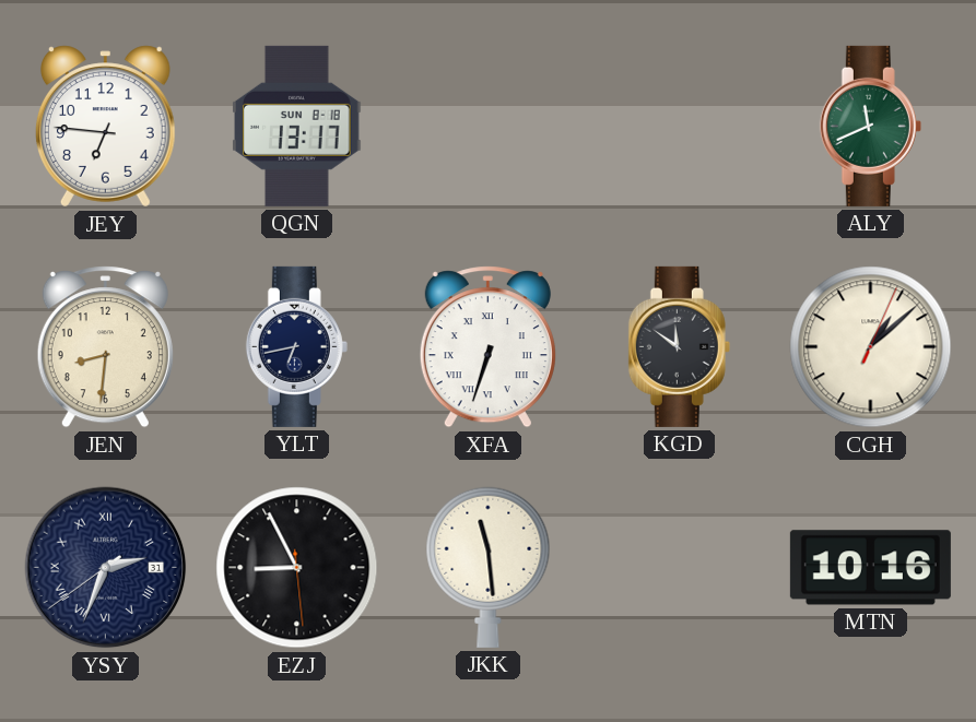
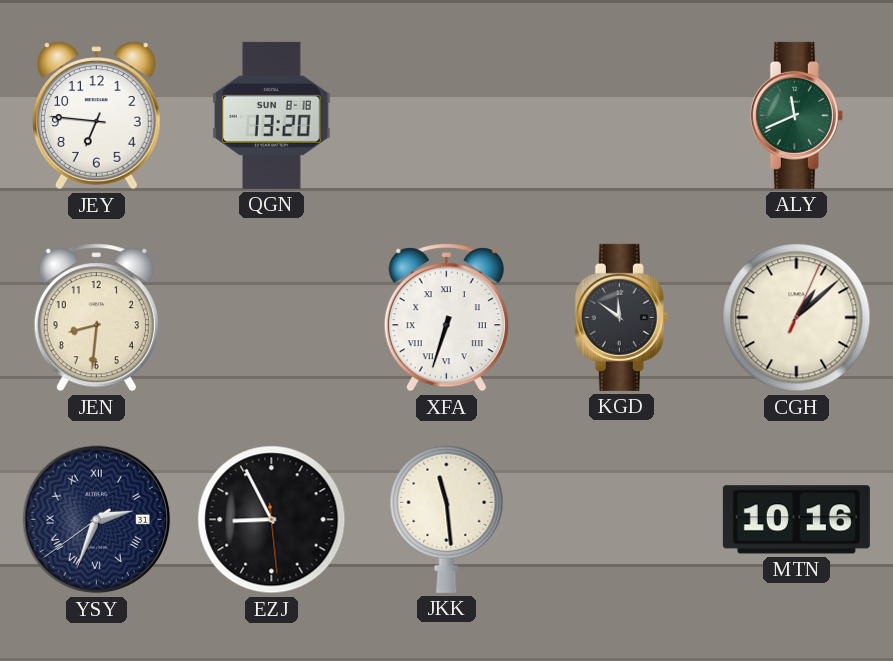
QGN: 13:17 -> 13:20
YLT: 6:43 -> none
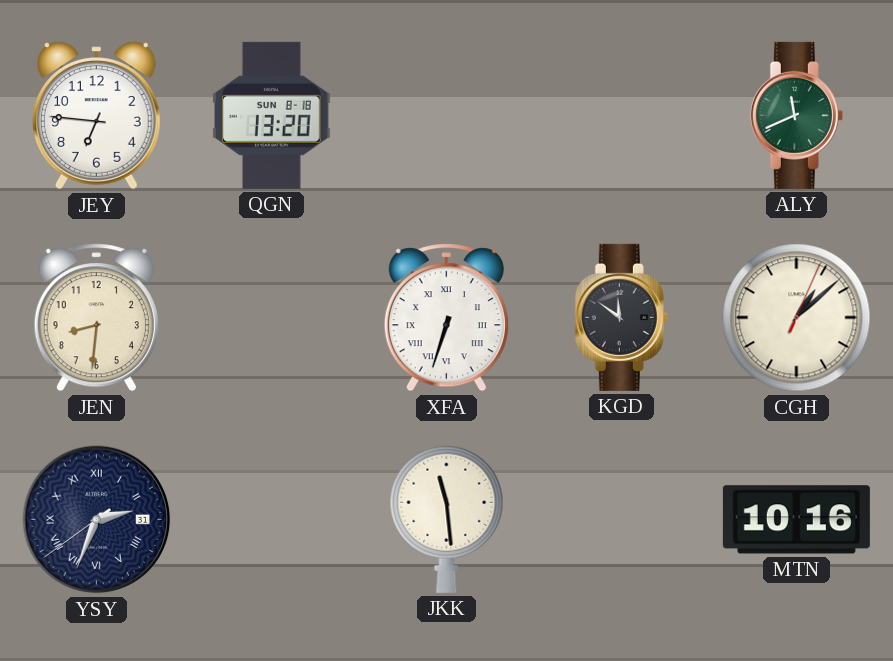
EZJ: 8:55 -> none
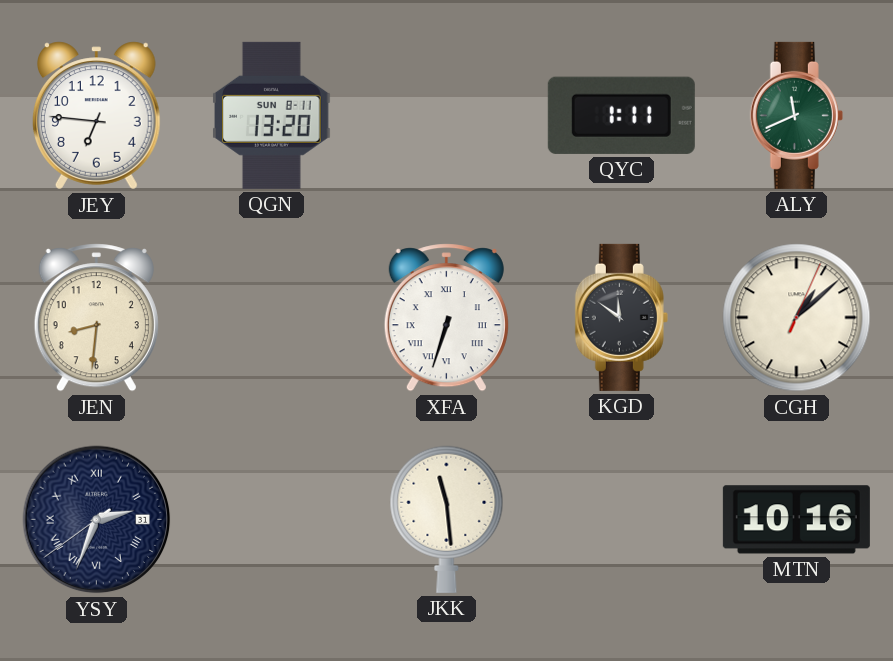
QGN date: SUN 8-18 -> SUN 8-11
QYC: none -> 1:11
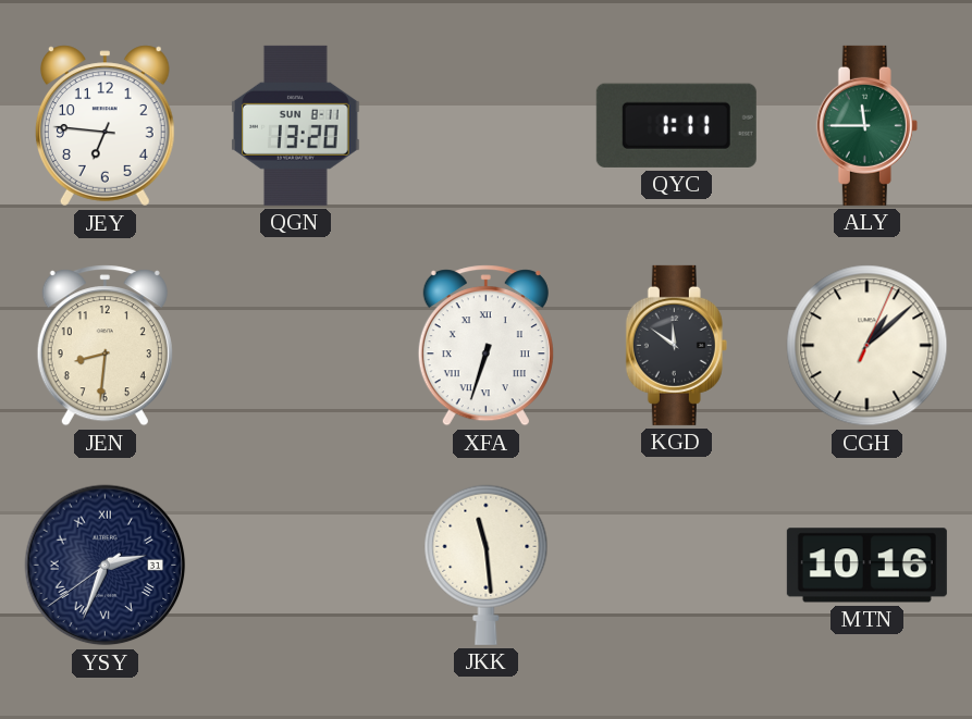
ALY: 11:41 -> 11:45
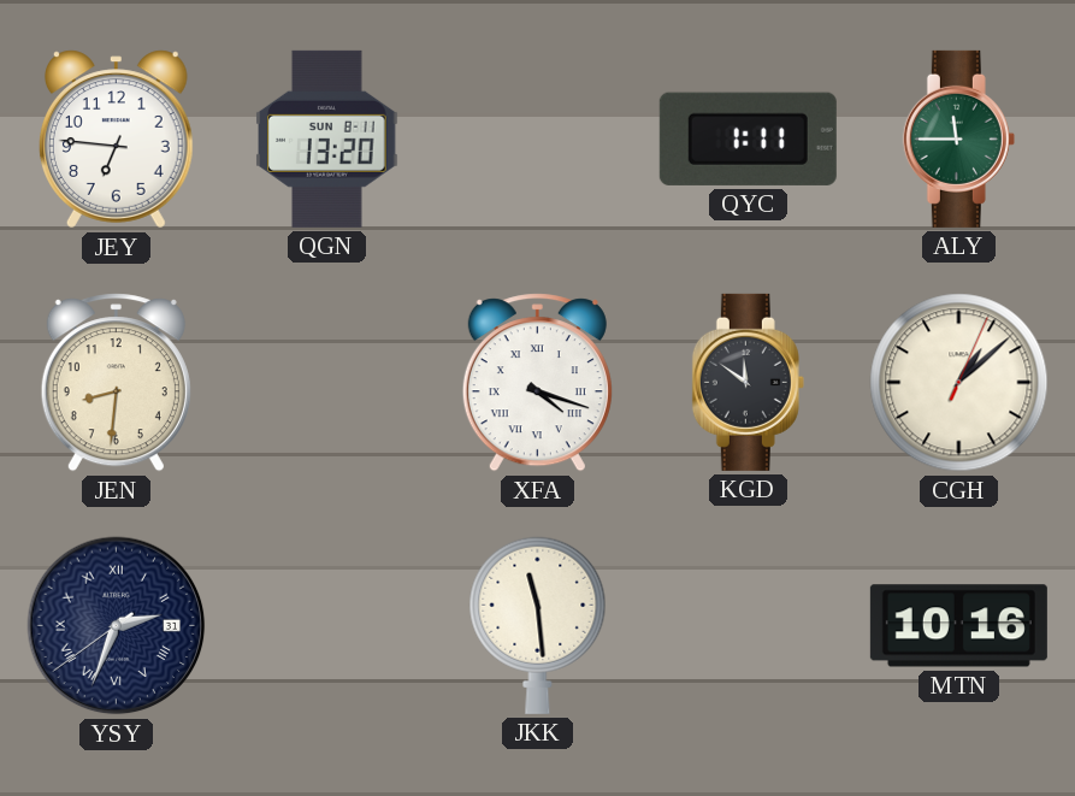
XFA: 6:33 -> 4:18
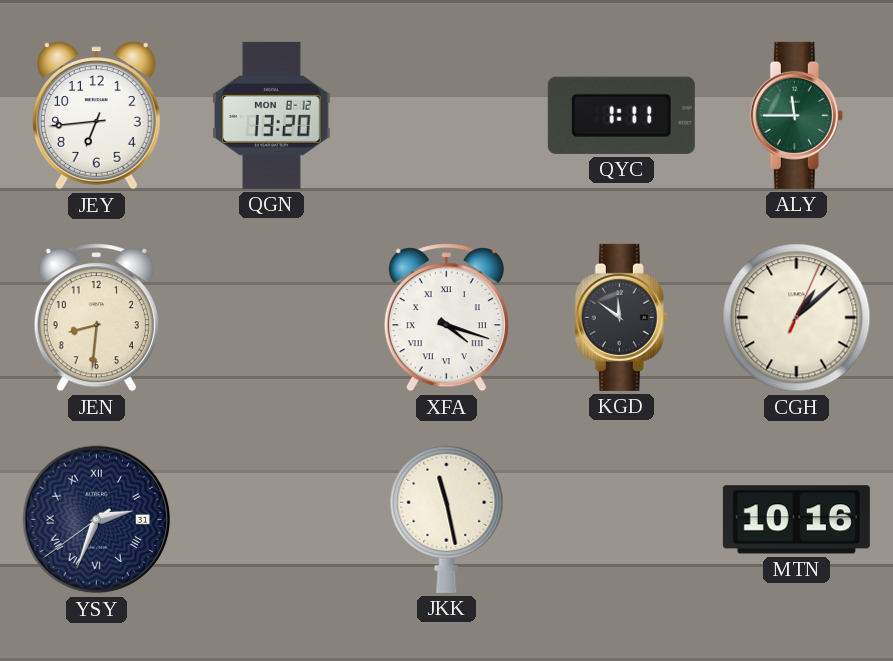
JEY: 6:46 -> 6:44
QGN date: SUN 8-11 -> MON 8-12
JKK: 11:29 -> 11:28
